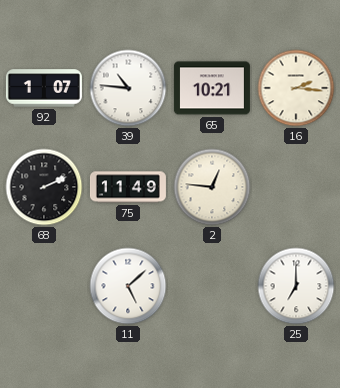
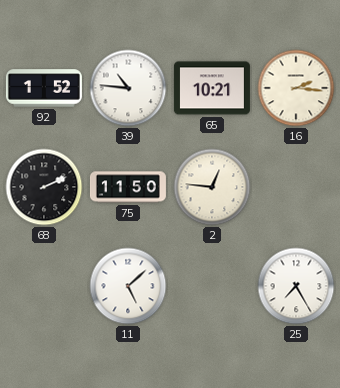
92: 1:07 -> 1:52
75: 11:49 -> 11:50
25: 7:00 -> 7:25
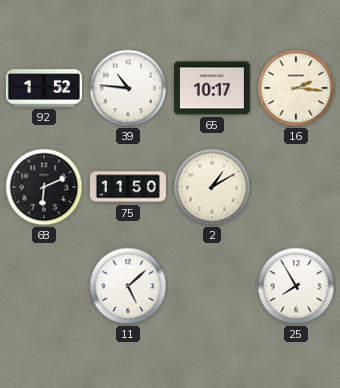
65: 10:21 -> 10:17
68: 2:11 -> 6:11
2: 12:46 -> 1:10
25: 7:25 -> 7:55
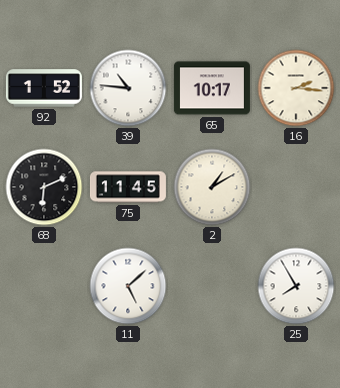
75: 11:50 -> 11:45
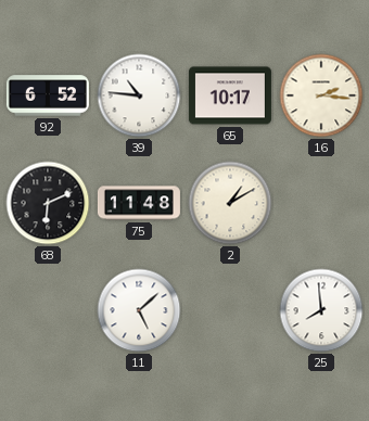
92: 1:52 -> 6:52
75: 11:45 -> 11:48
25: 7:55 -> 7:59
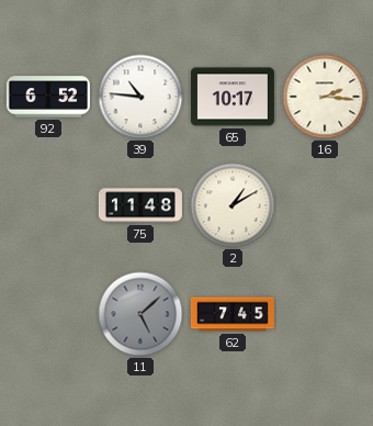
68: 6:11 -> none
11 dial: white -> grey
62: none -> 7:45
25: 7:59 -> none
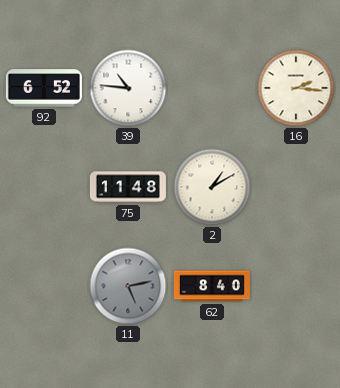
65: 10:17 -> none
11: 5:08 -> 5:13
62: 7:45 -> 8:40
